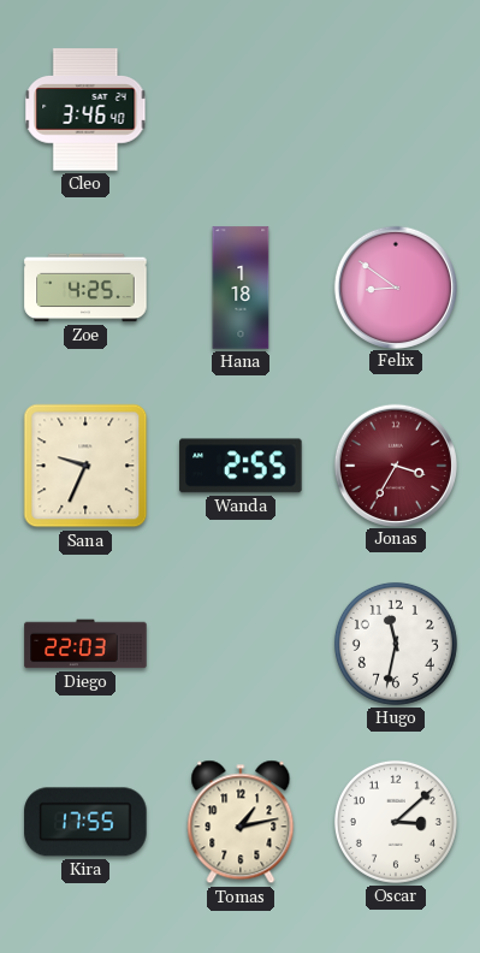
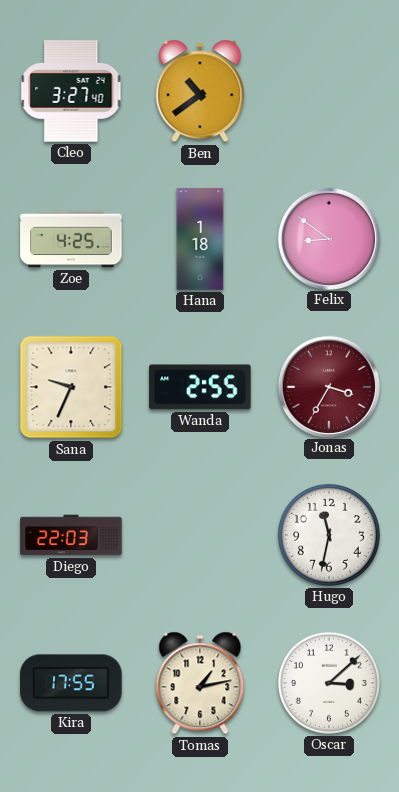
Cleo: 3:46 -> 3:27
Ben: none -> 10:39
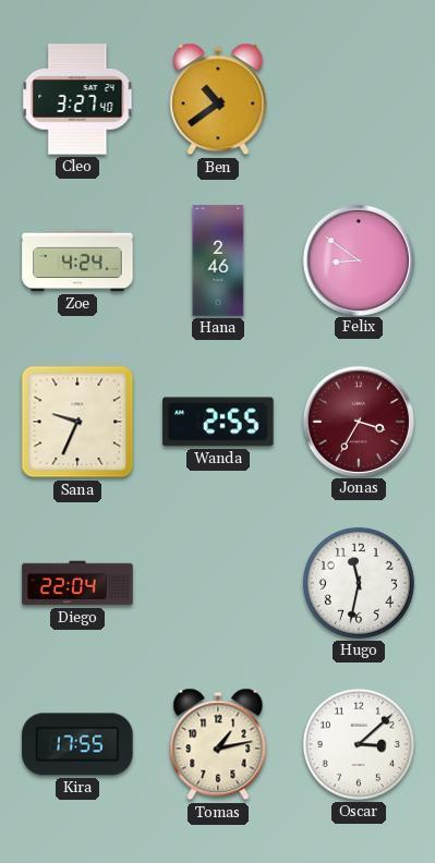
Zoe: 4:25 -> 4:24
Hana: 1:18 -> 2:46
Diego: 22:03 -> 22:04
